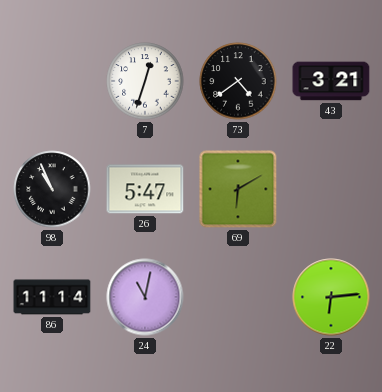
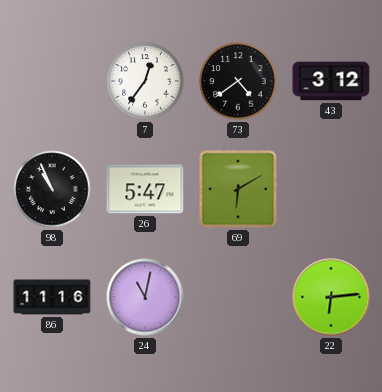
7: 12:33 -> 12:36
43: 3:21 -> 3:12
86: 11:14 -> 11:16
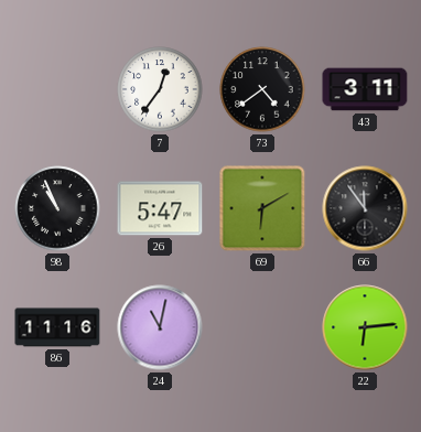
43: 3:12 -> 3:11
66: none -> 11:54
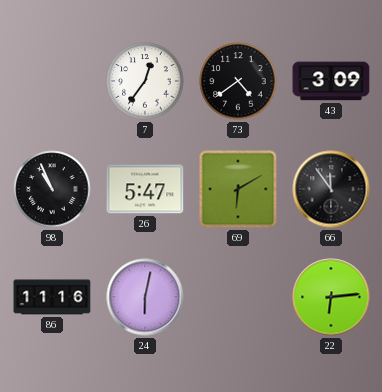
43: 3:11 -> 3:09
24: 11:02 -> 6:02
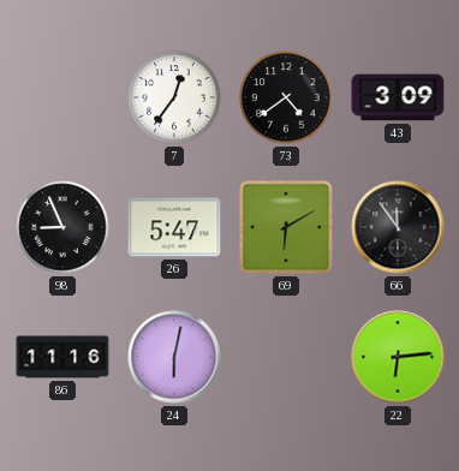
98: 10:56 -> 8:56
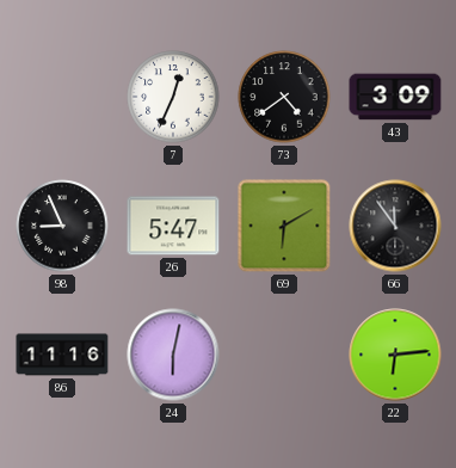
7: 12:36 -> 12:34
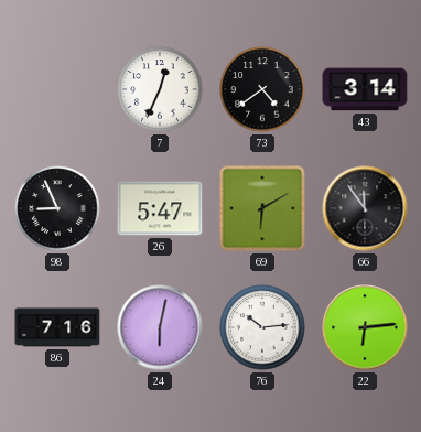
43: 3:09 -> 3:14
86: 11:16 -> 7:16
76: none -> 10:14
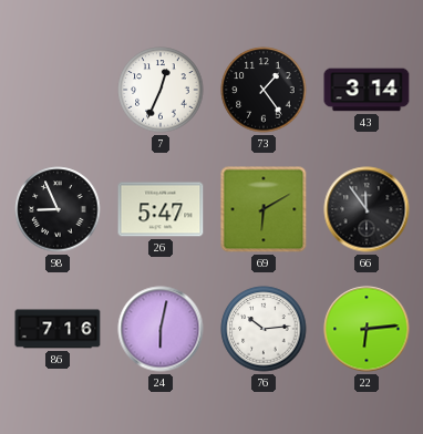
73: 4:39 -> 1:24
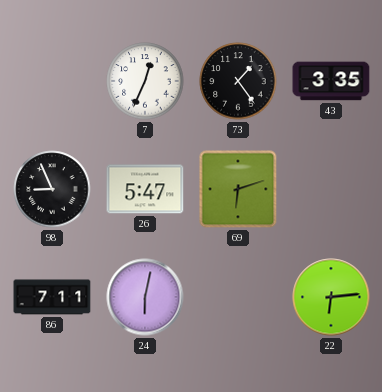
43: 3:14 -> 3:35
69: 6:10 -> 6:12
66: 11:54 -> none
86: 7:16 -> 7:11
76: 10:14 -> none
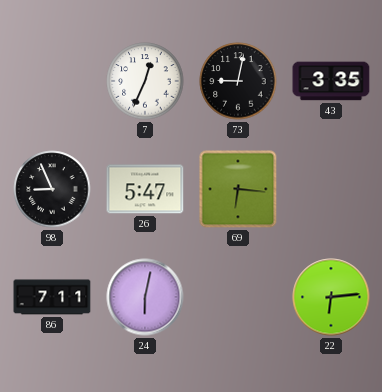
73: 1:24 -> 9:02
69: 6:12 -> 6:16
